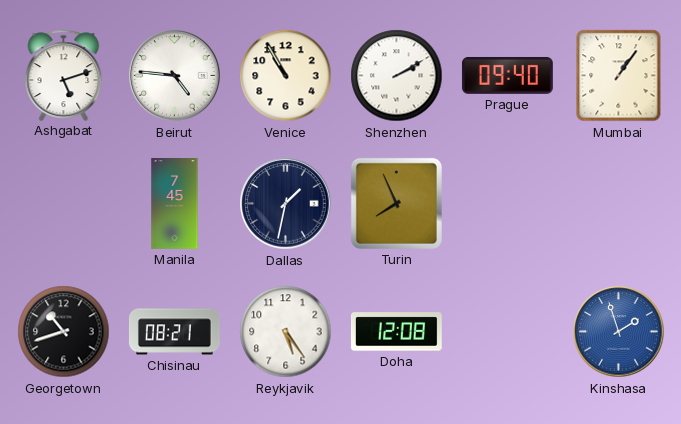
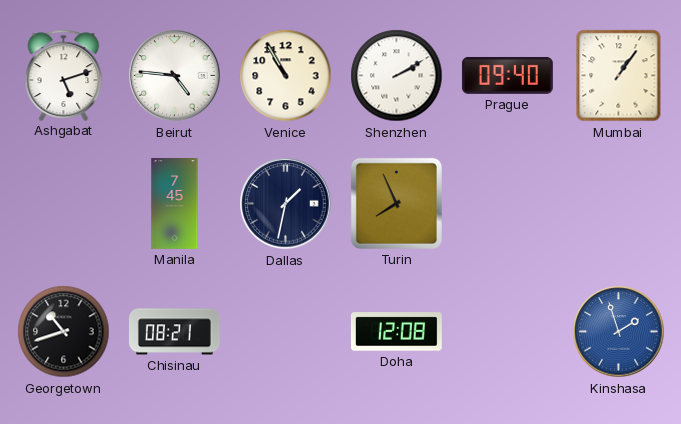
Reykjavik: 5:24 -> none
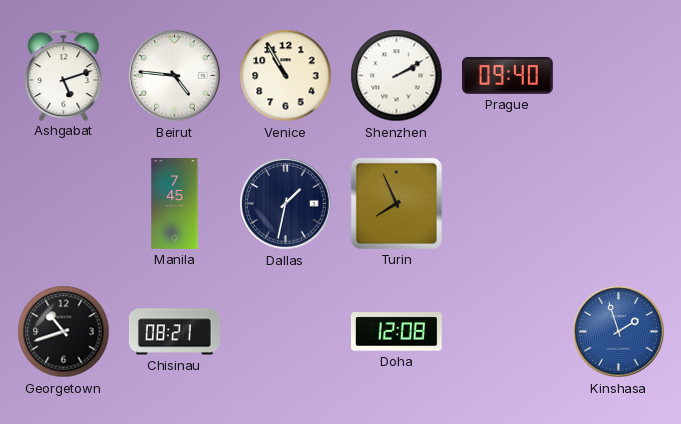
Mumbai: 1:06 -> none
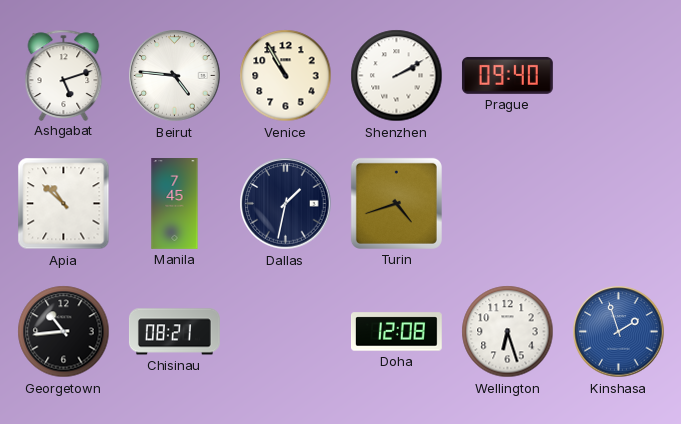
Apia: none -> 10:52
Turin: 7:56 -> 4:42
Georgetown: 10:42 -> 10:44
Wellington: none -> 6:27
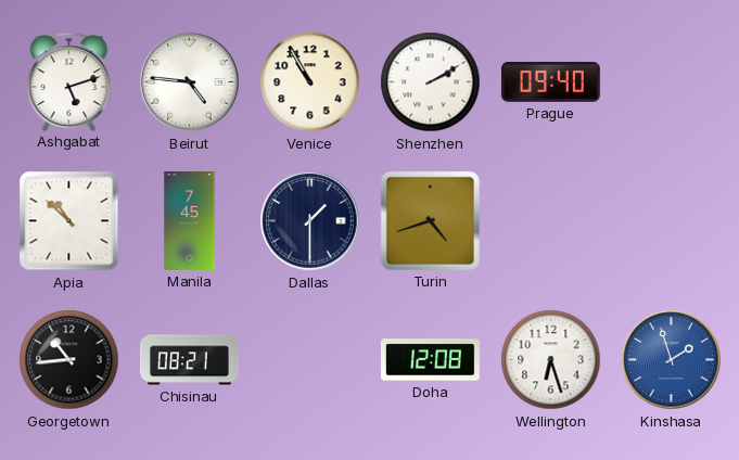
Dallas: 1:32 -> 1:30
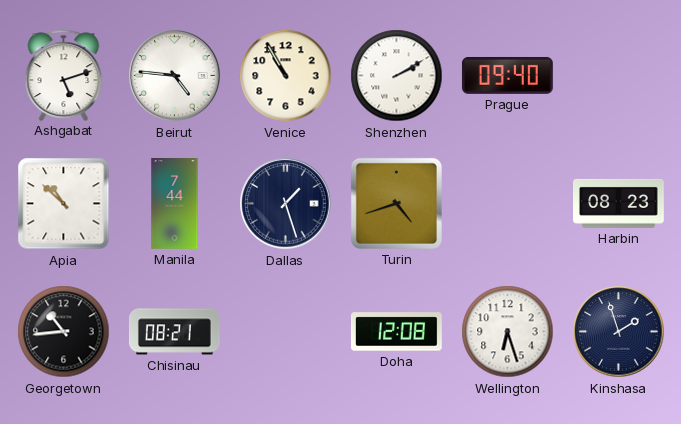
Manila: 7:45 -> 7:44
Dallas: 1:30 -> 1:27
Harbin: none -> 08:23
Kinshasa dial: blue -> navy
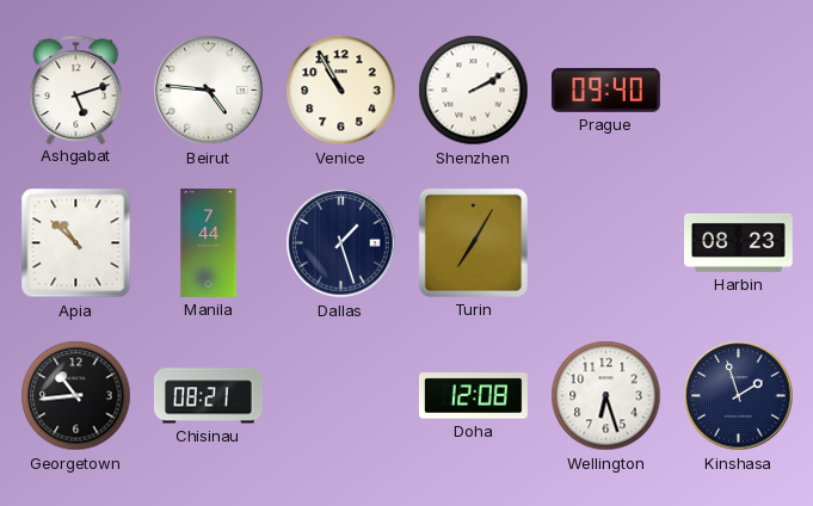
Turin: 4:42 -> 7:05
